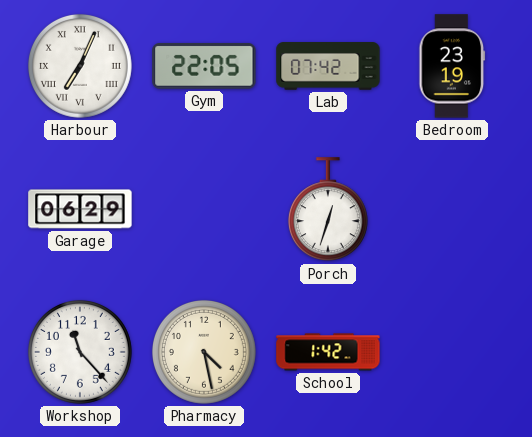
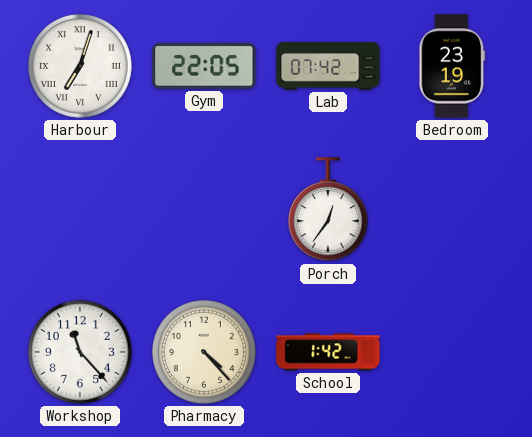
Harbour: 7:04 -> 7:03
Garage: 06:29 -> none
Porch: 12:33 -> 12:36
Pharmacy: 4:28 -> 4:23
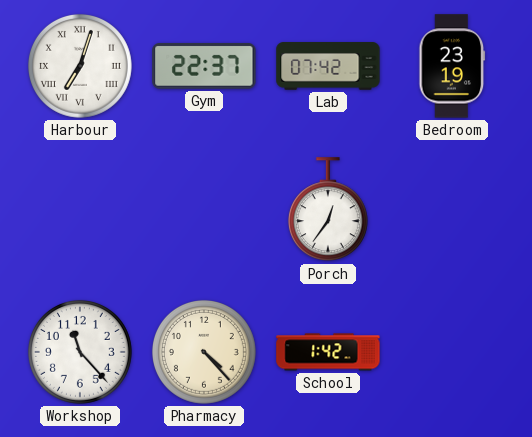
Gym: 22:05 -> 22:37
